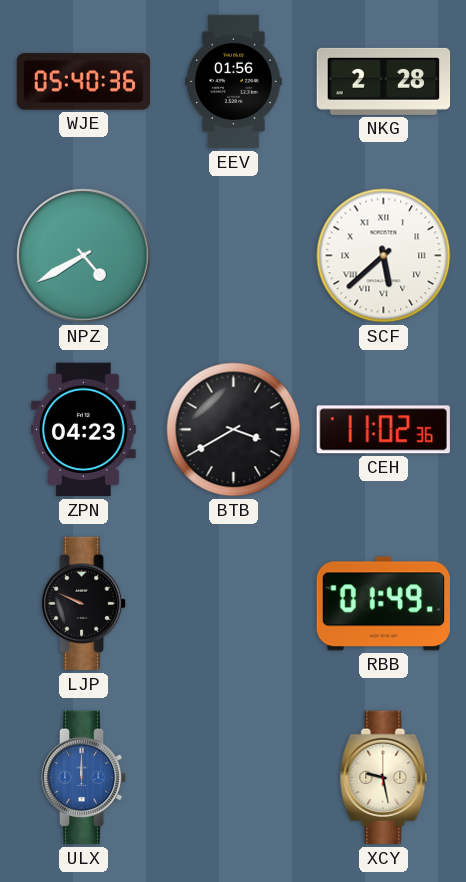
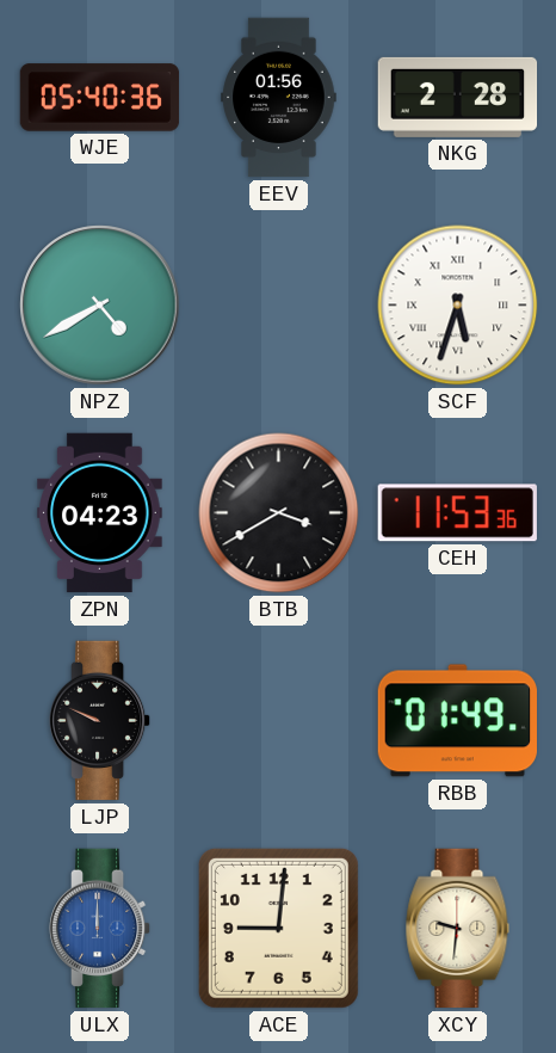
SCF: 5:38 -> 5:33
CEH: 11:02 -> 11:53
ACE: none -> 9:01
XCY: 9:28 -> 9:31
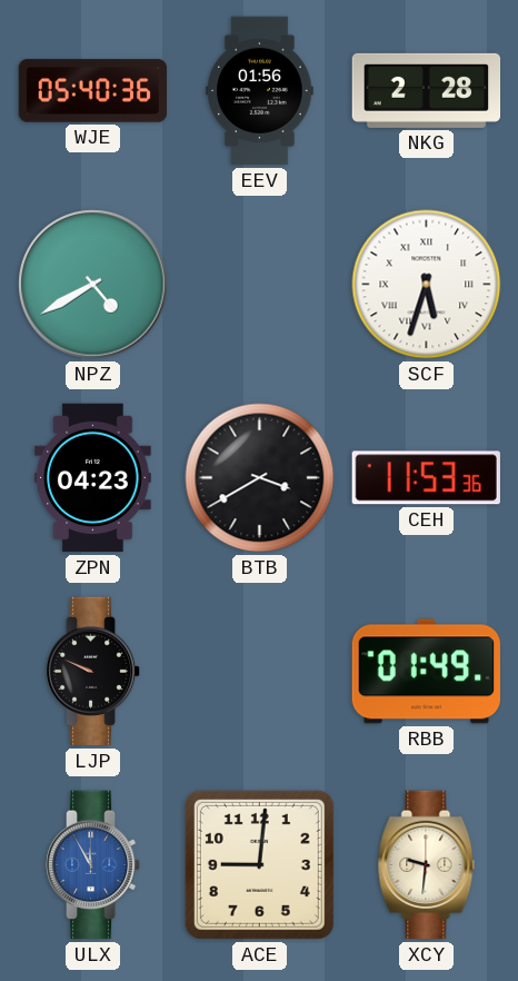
ULX: 12:00 -> 11:55
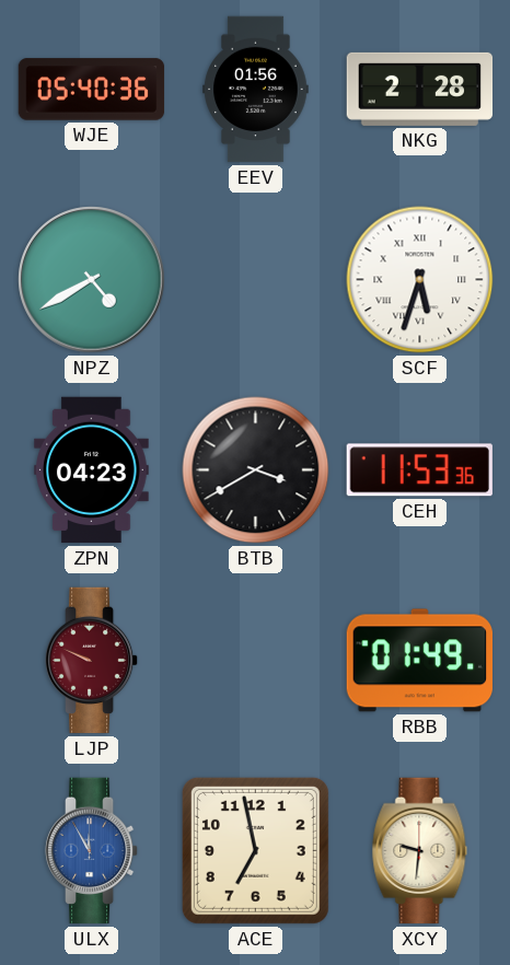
LJP dial: black -> burgundy
ACE: 9:01 -> 6:58
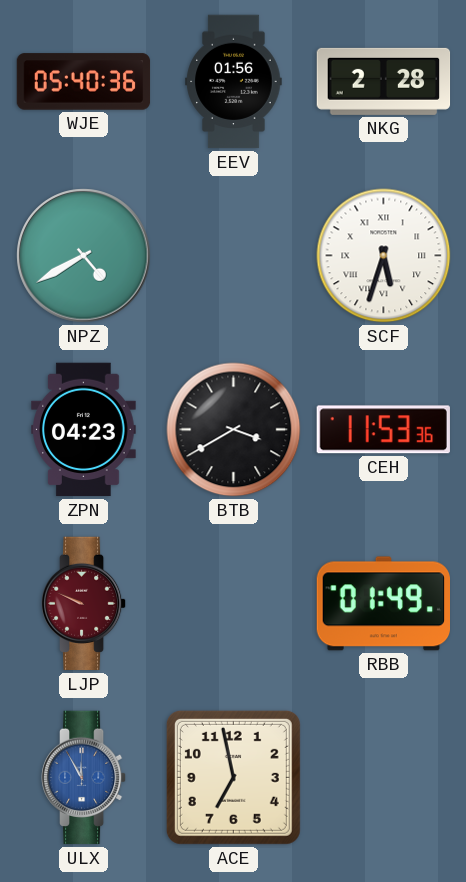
XCY: 9:31 -> none
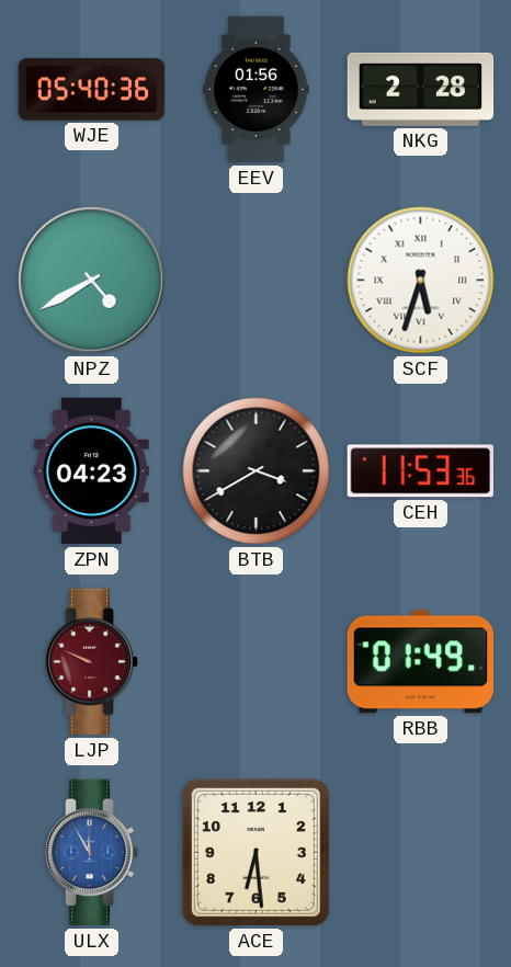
ACE: 6:58 -> 6:29
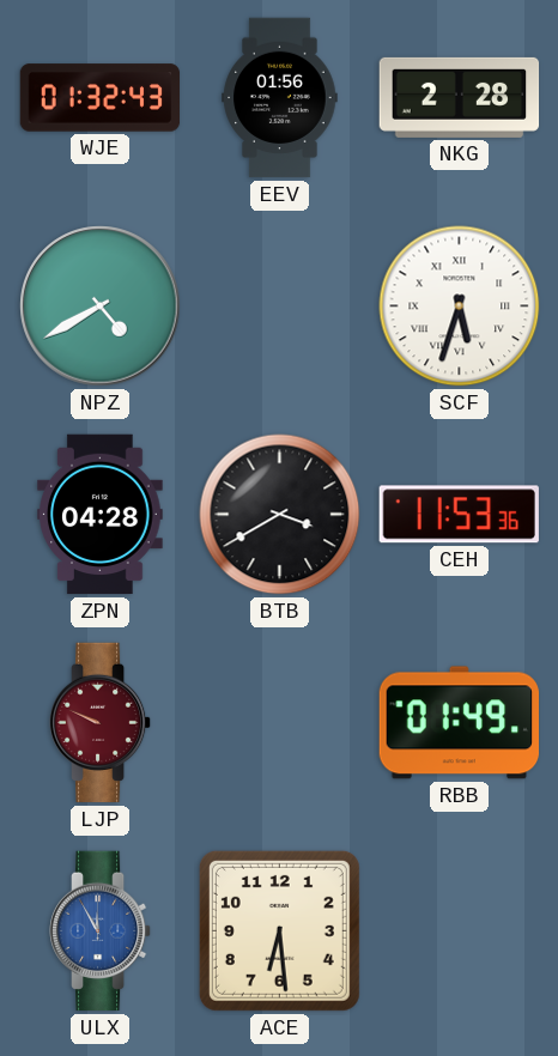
WJE: 05:40 -> 01:32
ZPN: 04:23 -> 04:28
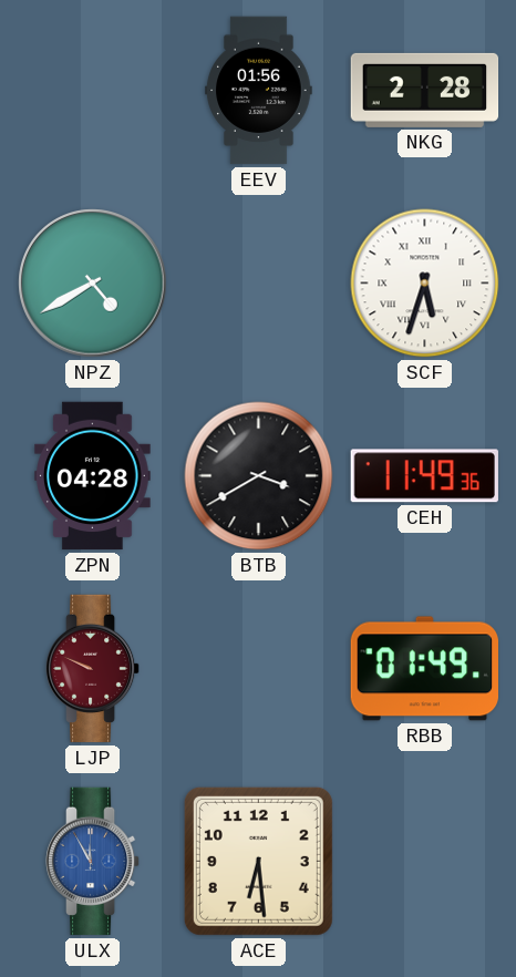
WJE: 01:32 -> none
CEH: 11:53 -> 11:49
